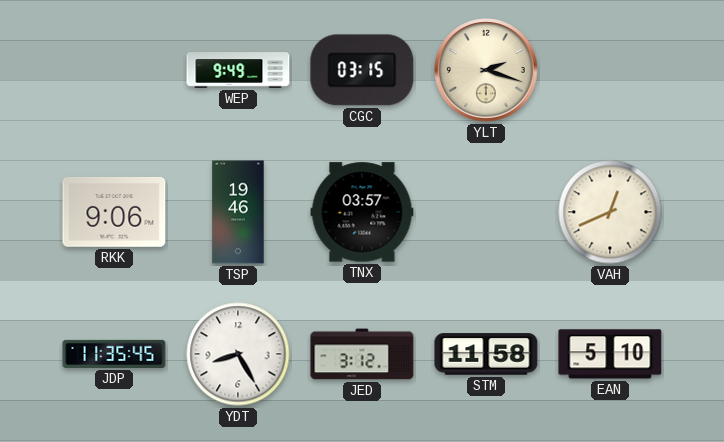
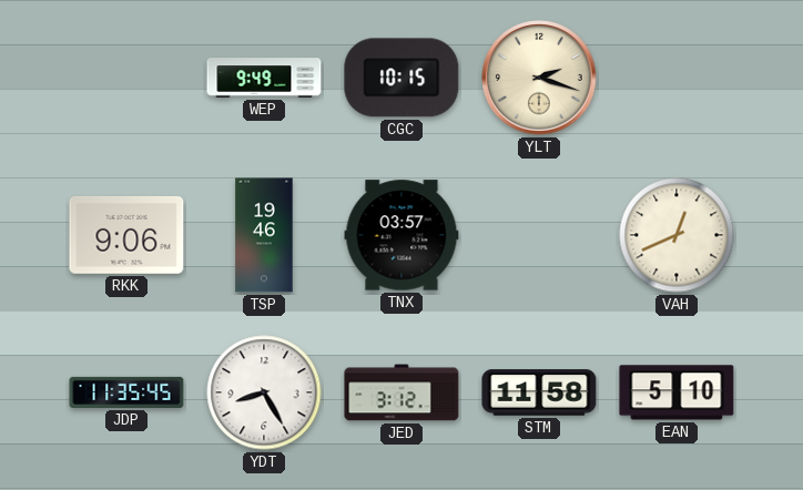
CGC: 03:15 -> 10:15
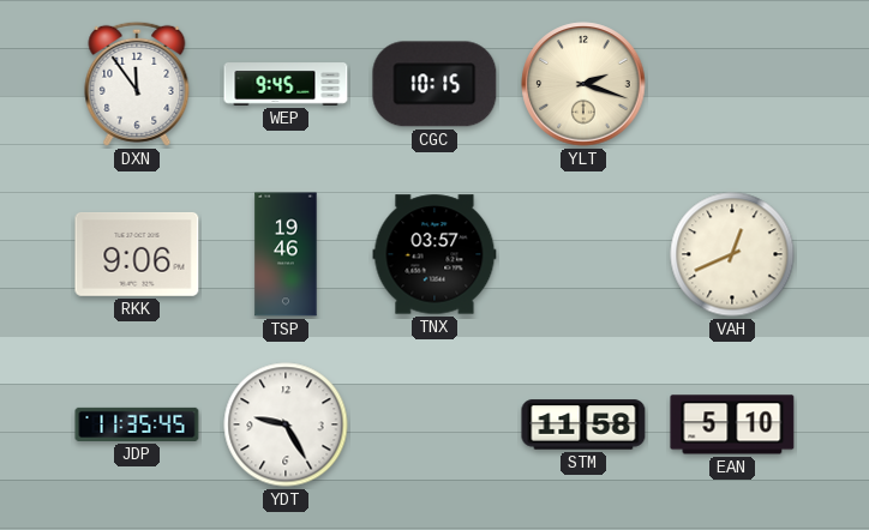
DXN: none -> 11:54
WEP: 9:49 -> 9:45
YDT: 8:25 -> 9:25
JED: 3:12 -> none
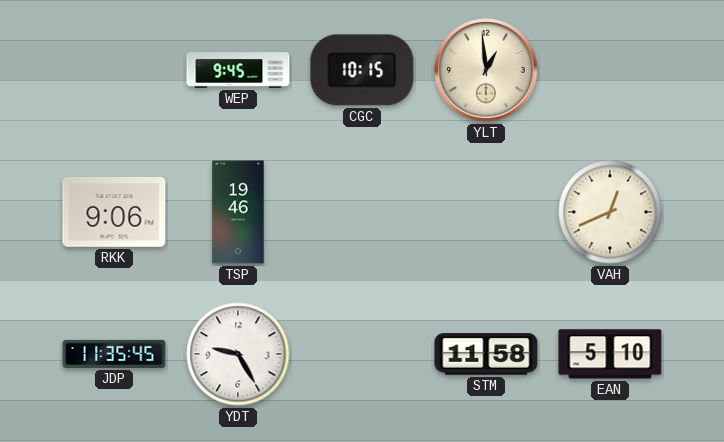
DXN: 11:54 -> none
YLT: 2:18 -> 12:59
TNX: 03:57 -> none
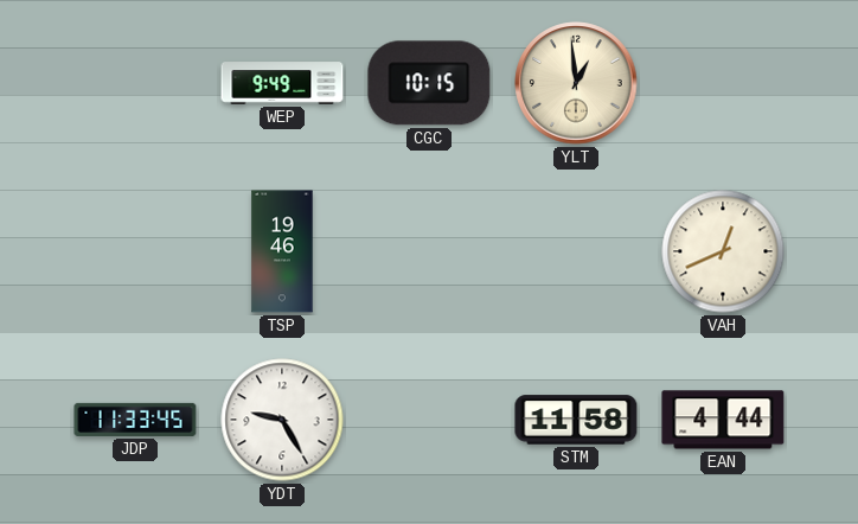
WEP: 9:45 -> 9:49
RKK: 9:06 -> none
JDP: 11:35 -> 11:33
EAN: 5:10 -> 4:44
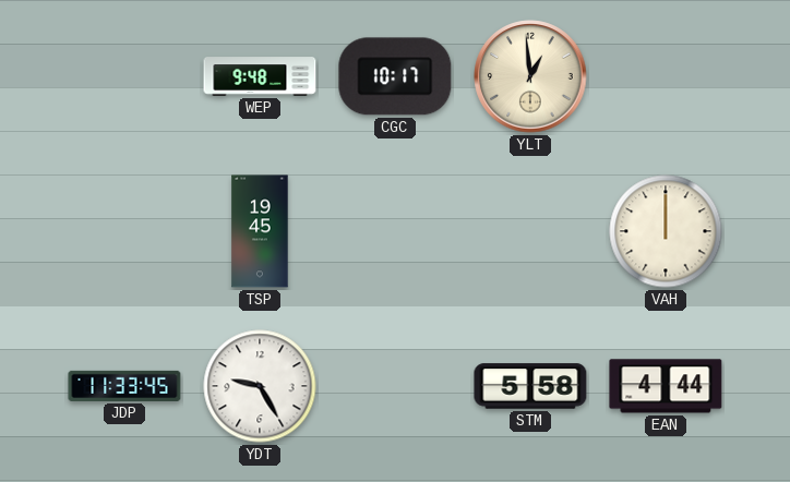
WEP: 9:49 -> 9:48
CGC: 10:15 -> 10:17
TSP: 19:46 -> 19:45
VAH: 12:41 -> 12:00
STM: 11:58 -> 5:58
